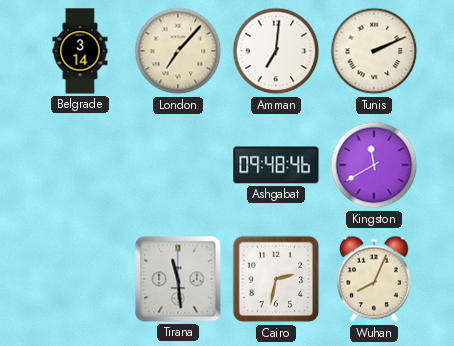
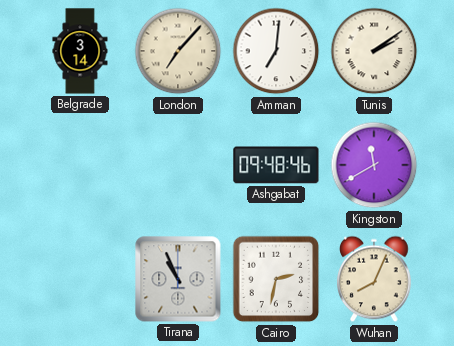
Tunis: 2:11 -> 2:09
Tirana: 11:29 -> 10:56
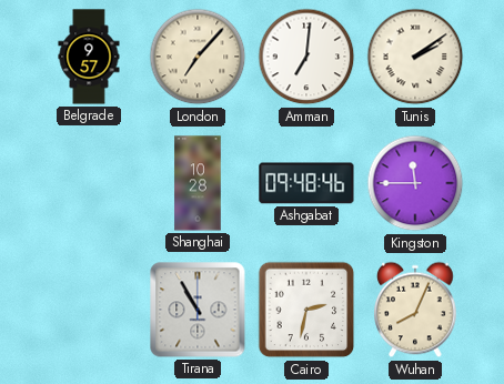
Belgrade: 3:14 -> 9:57
Shanghai: none -> 10:28
Kingston: 11:40 -> 11:45
Tirana: 10:56 -> 10:55
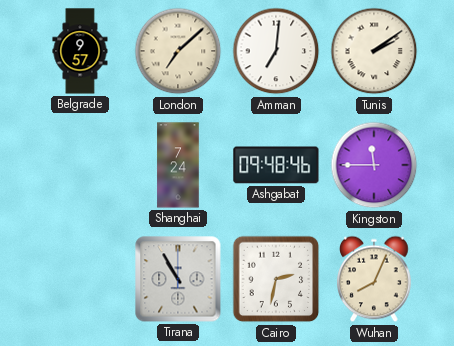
London: 7:07 -> 7:08
Shanghai: 10:28 -> 7:24
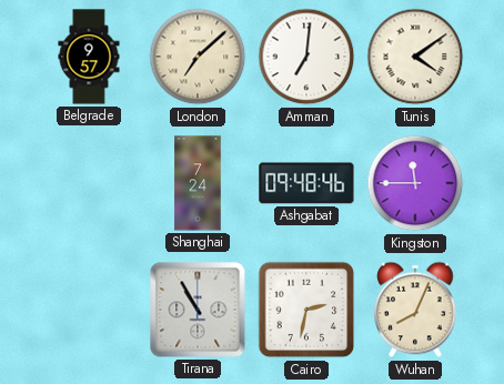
Tunis: 2:09 -> 4:09
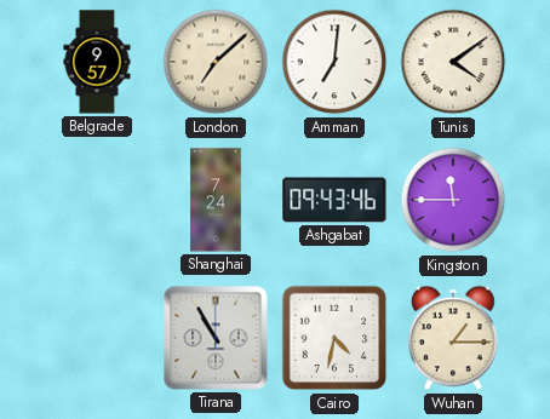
Ashgabat: 09:48 -> 09:43
Cairo: 2:32 -> 4:32
Wuhan: 8:04 -> 1:15
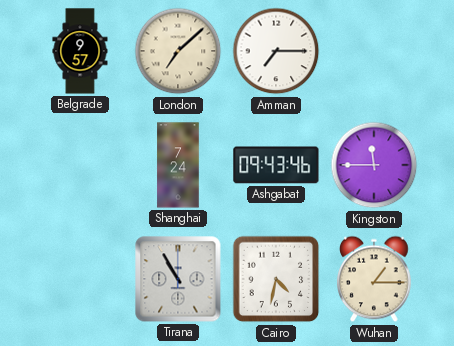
Amman: 7:01 -> 7:15
Tunis: 4:09 -> none
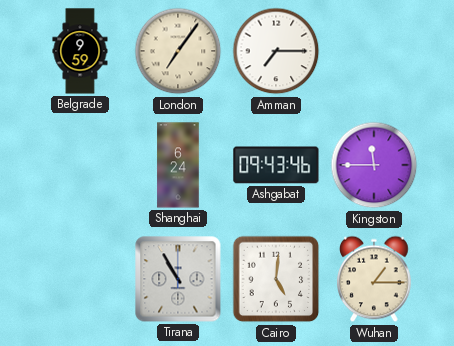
Belgrade: 9:57 -> 9:59
London: 7:08 -> 7:06
Shanghai: 7:24 -> 6:24
Cairo: 4:32 -> 5:01
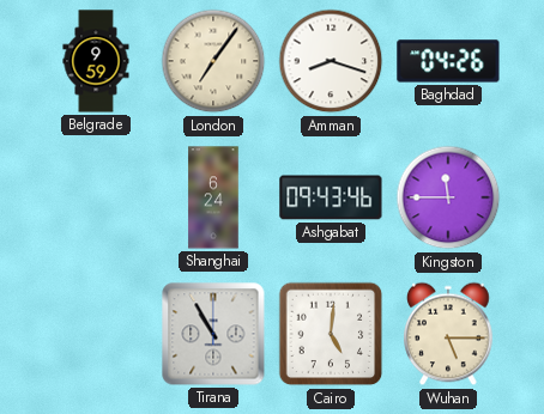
Amman: 7:15 -> 8:18
Baghdad: none -> 04:26
Wuhan: 1:15 -> 5:15
